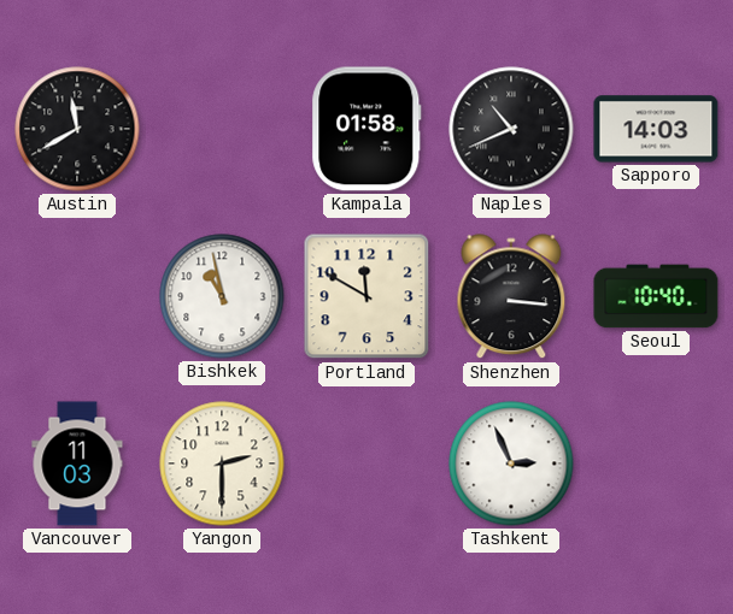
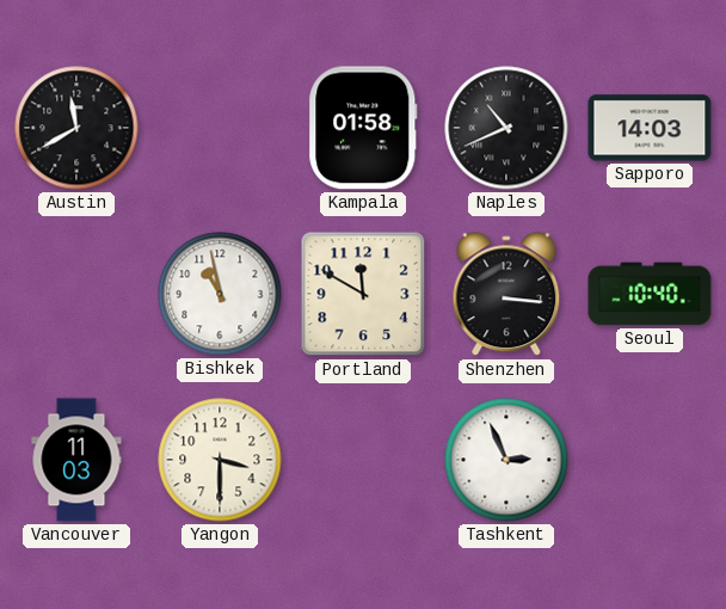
Yangon: 2:30 -> 3:30
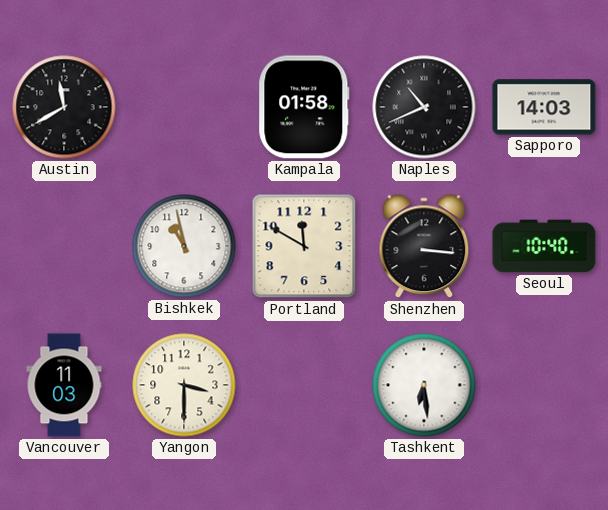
Tashkent: 2:56 -> 6:29
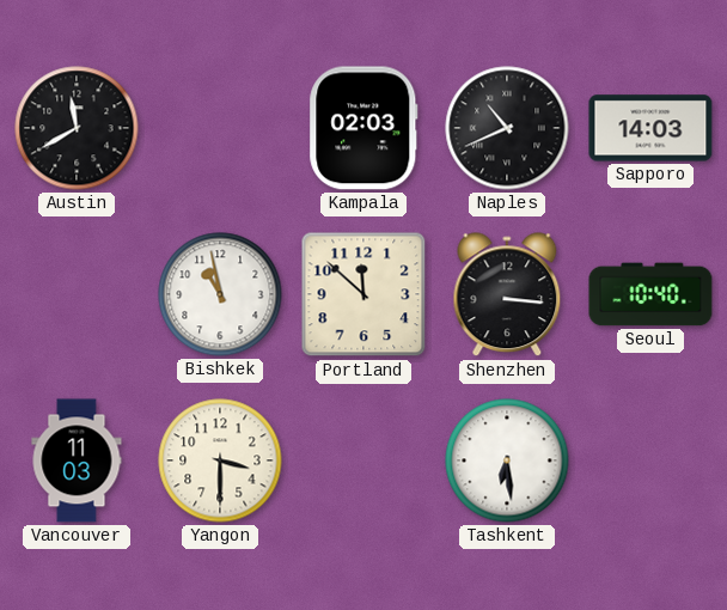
Kampala: 01:58 -> 02:03
Portland: 11:50 -> 11:52
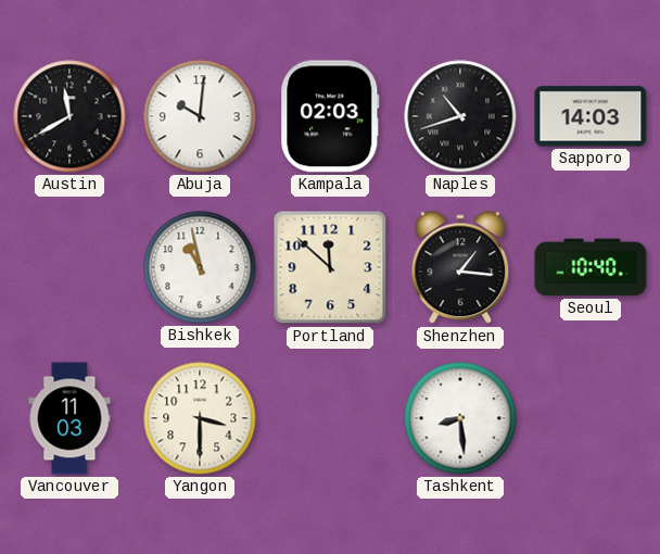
Abuja: none -> 10:01
Naples: 10:41 -> 10:42
Shenzhen: 3:16 -> 1:16
Tashkent: 6:29 -> 8:29
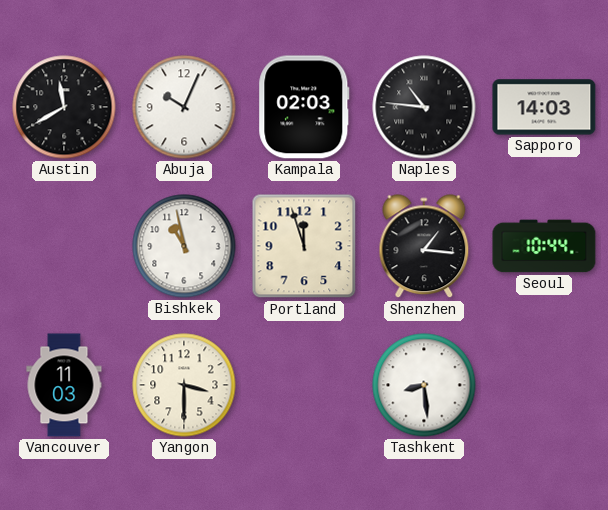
Abuja: 10:01 -> 10:04
Naples: 10:42 -> 10:46
Portland: 11:52 -> 11:57
Seoul: 10:40 -> 10:44
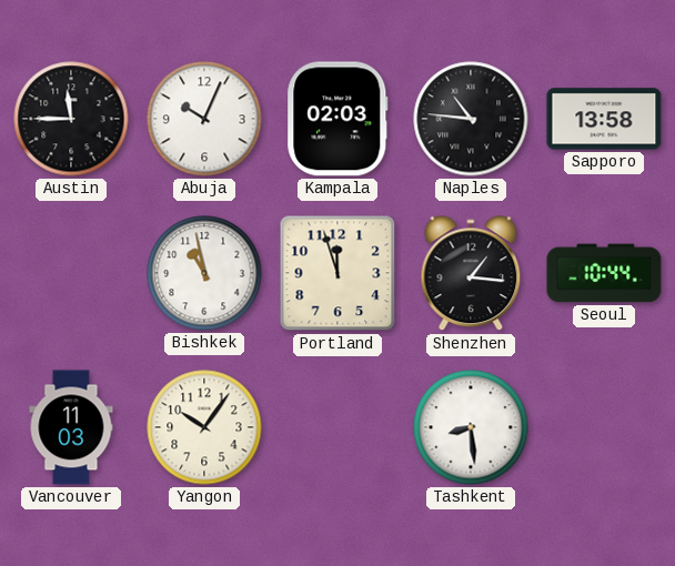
Austin: 11:40 -> 11:45
Sapporo: 14:03 -> 13:58
Yangon: 3:30 -> 10:06
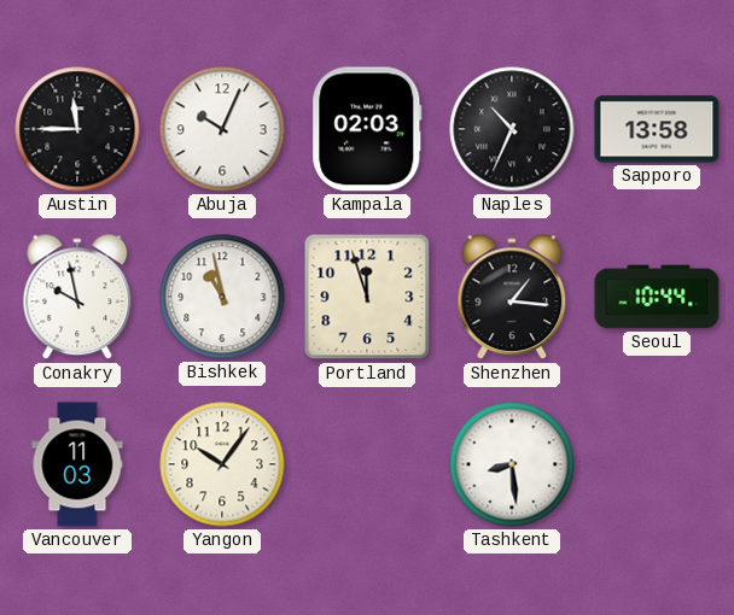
Naples: 10:46 -> 10:34
Conakry: none -> 9:58
